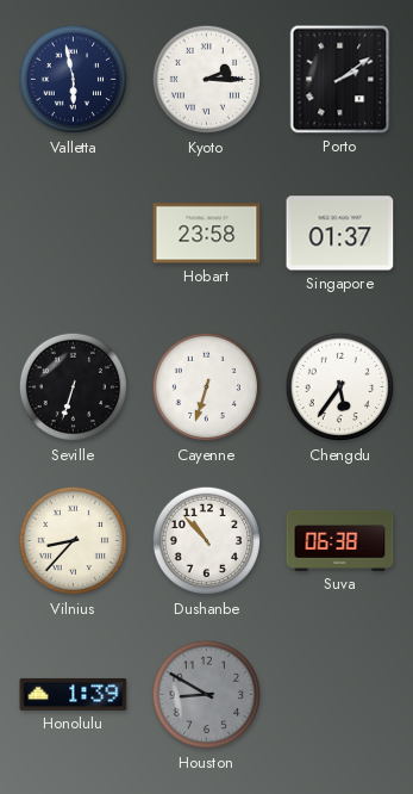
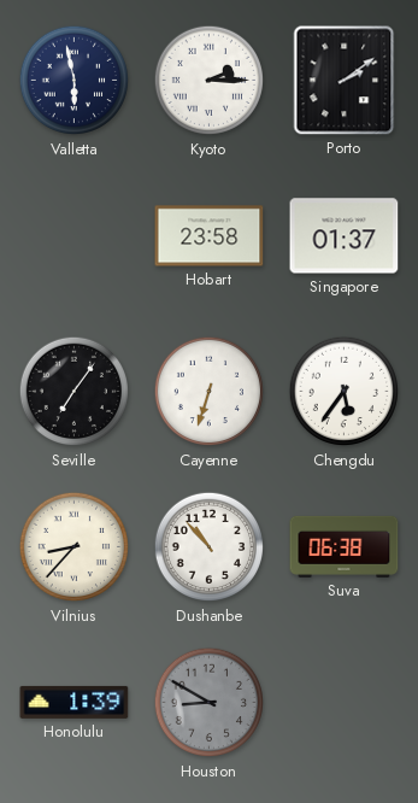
Seville: 6:33 -> 7:06
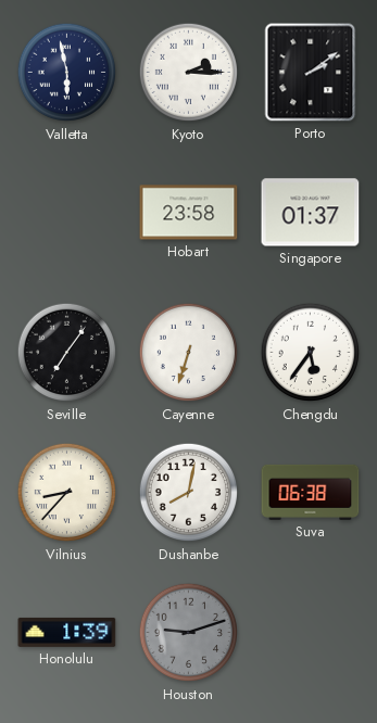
Dushanbe: 10:53 -> 8:02
Houston: 8:50 -> 9:12
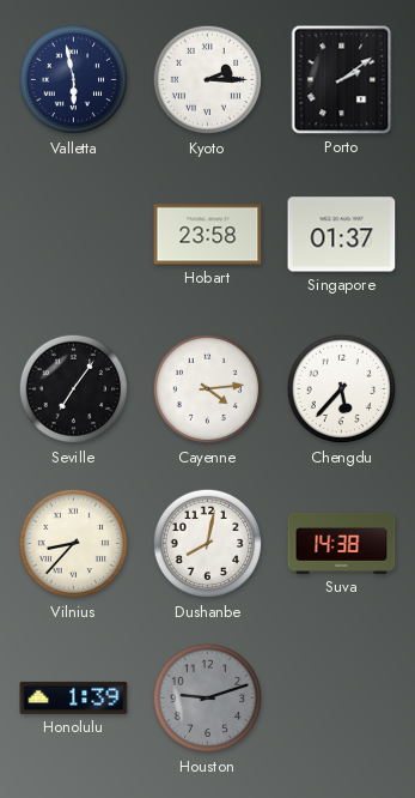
Cayenne: 6:33 -> 4:14
Chengdu: 5:36 -> 5:37
Suva: 06:38 -> 14:38
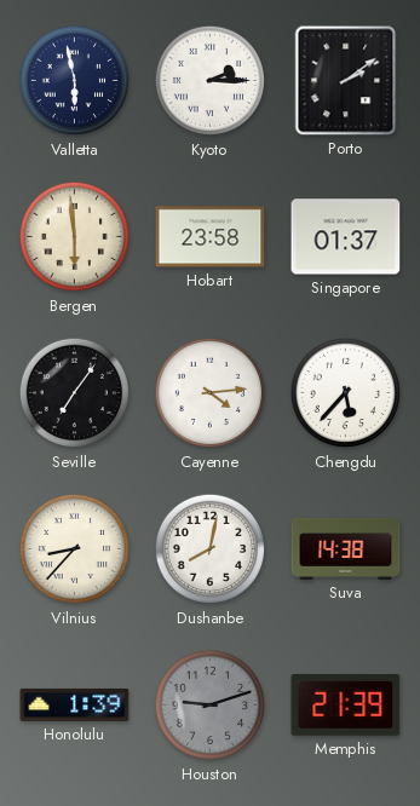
Bergen: none -> 5:59
Memphis: none -> 21:39
